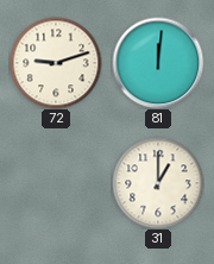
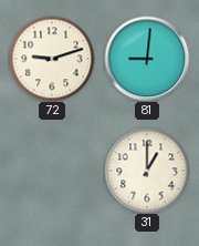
81: 12:01 -> 9:01
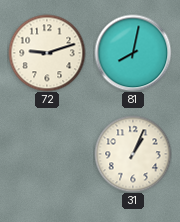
81: 9:01 -> 8:02
31: 1:00 -> 1:04
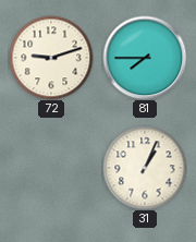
81: 8:02 -> 7:45
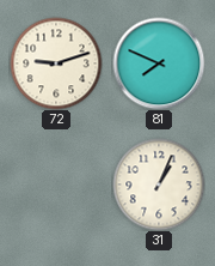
81: 7:45 -> 7:49
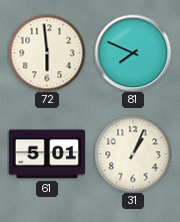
72: 9:12 -> 5:59
61: none -> 5:01
